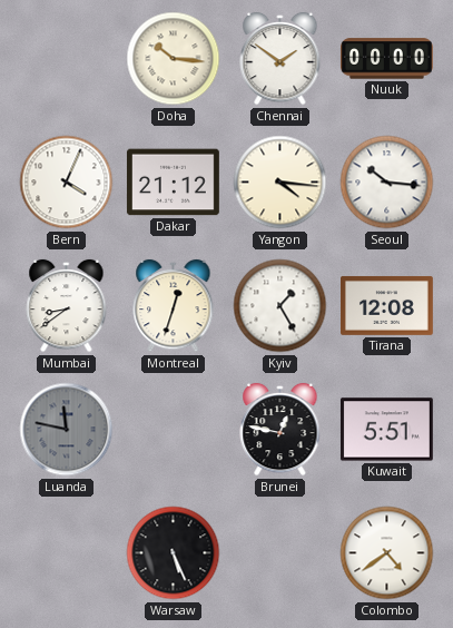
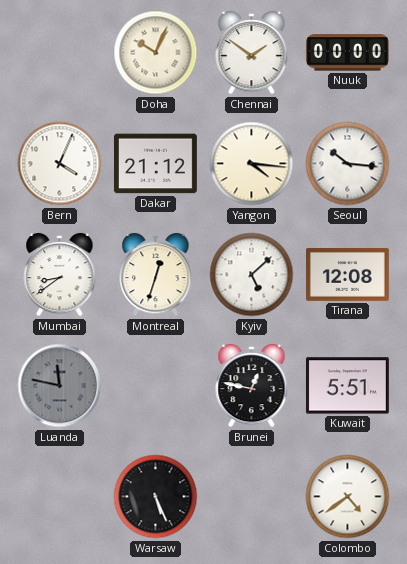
Doha: 10:16 -> 10:04
Kyiv: 1:25 -> 5:08
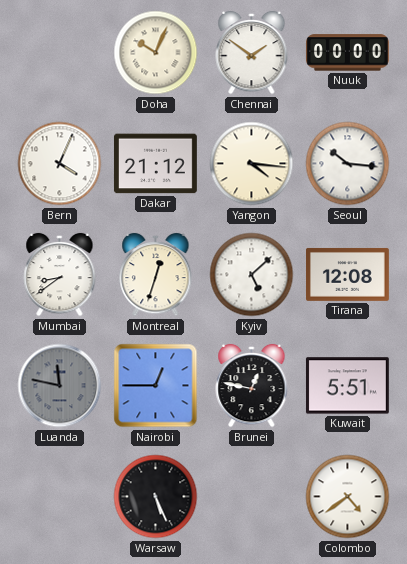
Nairobi: none -> 12:45
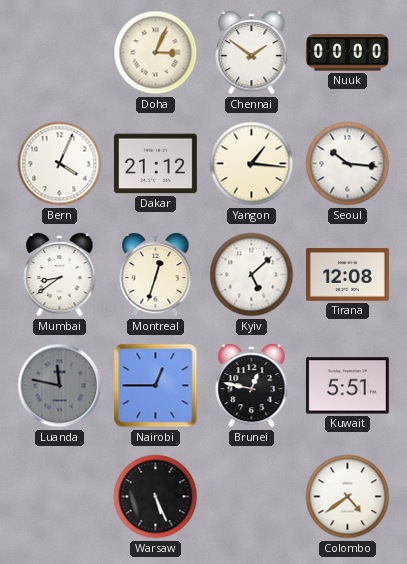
Doha: 10:04 -> 3:04
Yangon: 4:16 -> 1:16
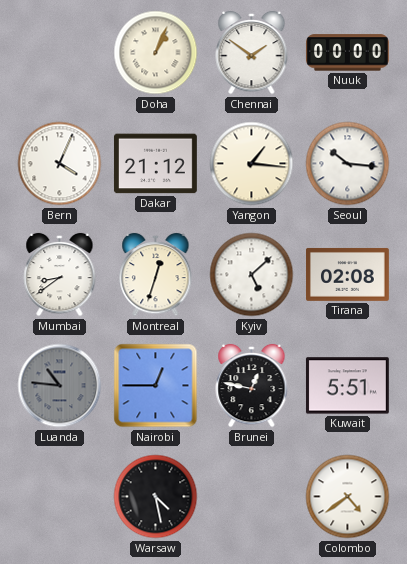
Doha: 3:04 -> 1:04
Tirana: 12:08 -> 02:08
Luanda: 11:47 -> 10:46
Warsaw: 5:26 -> 4:28
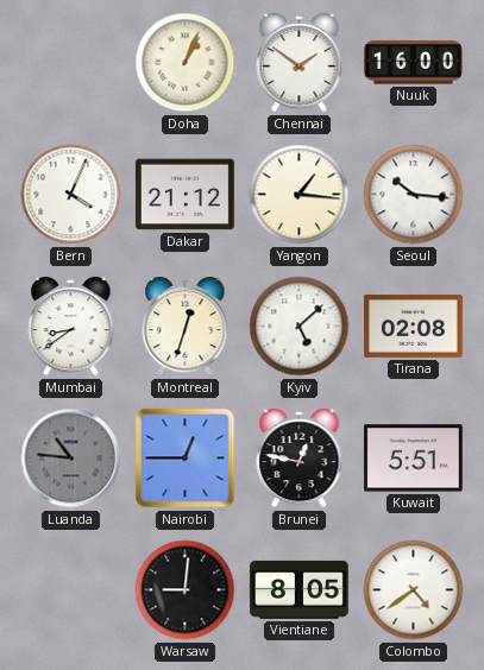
Nuuk: 00:00 -> 16:00
Warsaw: 4:28 -> 9:01
Vientiane: none -> 8:05
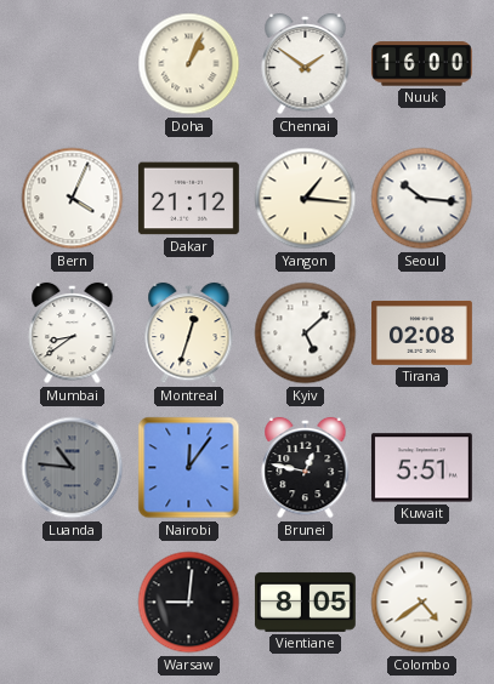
Nairobi: 12:45 -> 12:06
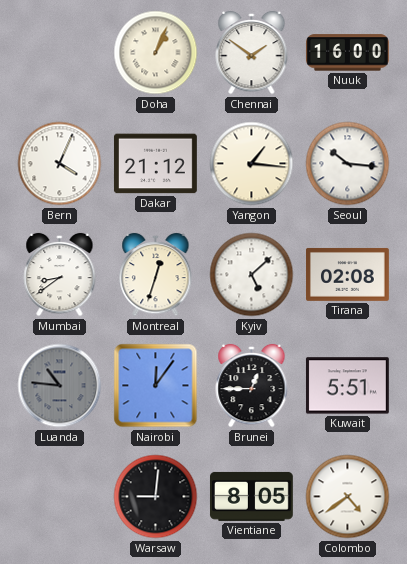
Brunei: 12:47 -> 12:45
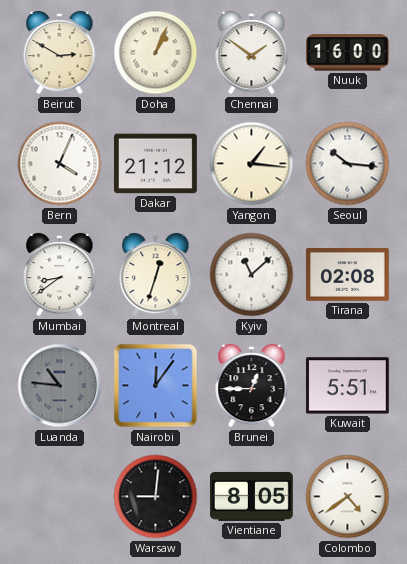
Beirut: none -> 2:50
Kyiv: 5:08 -> 11:08
